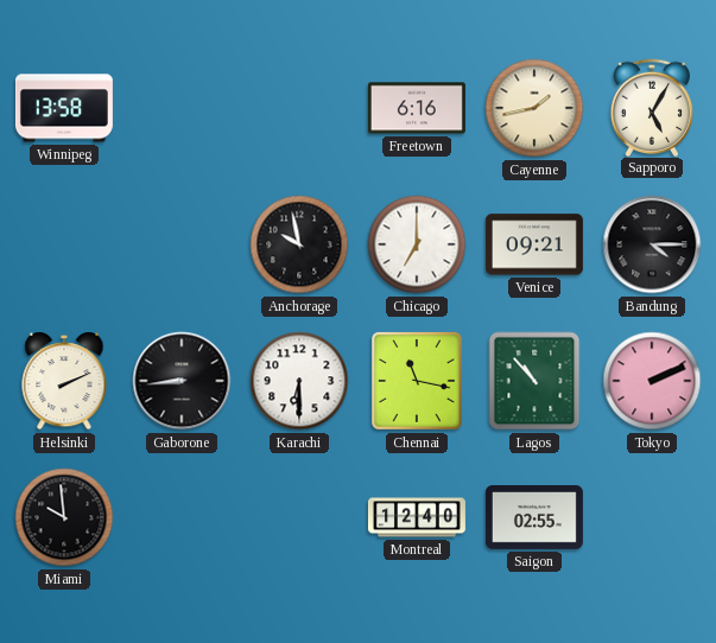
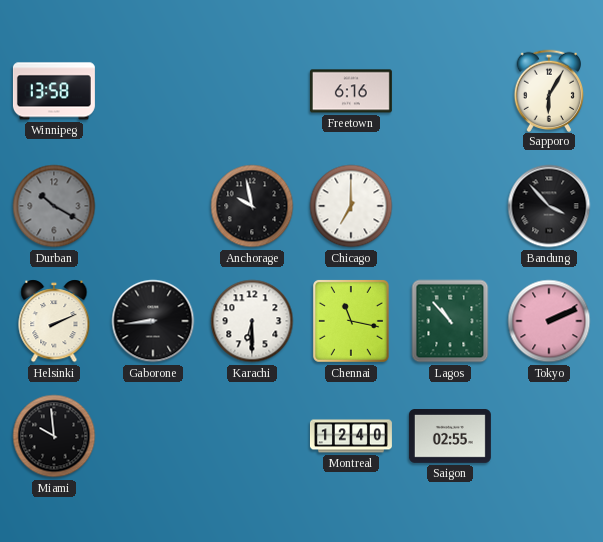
Cayenne: 1:43 -> none
Sapporo: 5:05 -> 6:05
Durban: none -> 10:20
Venice: 09:21 -> none
Bandung: 4:15 -> 3:53
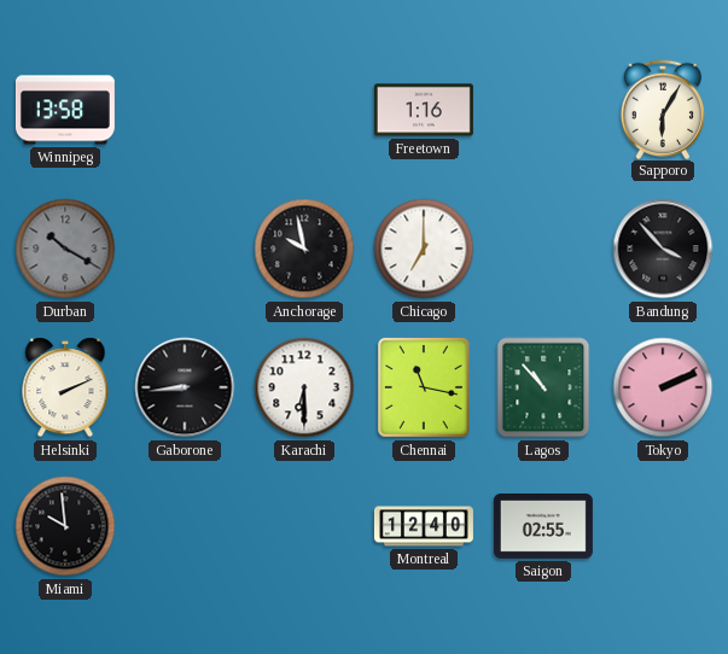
Freetown: 6:16 -> 1:16
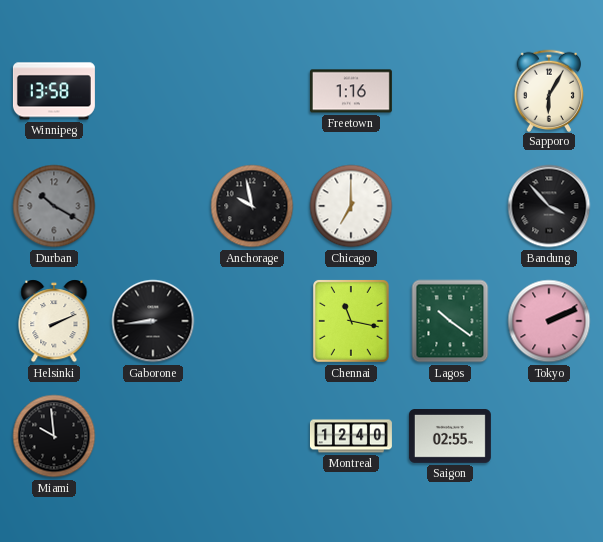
Karachi: 6:30 -> none
Lagos: 10:53 -> 10:21
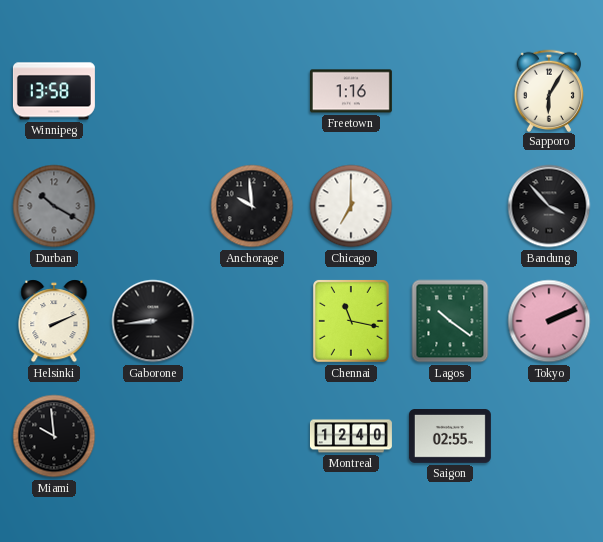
Anchorage: 9:58 -> 9:59
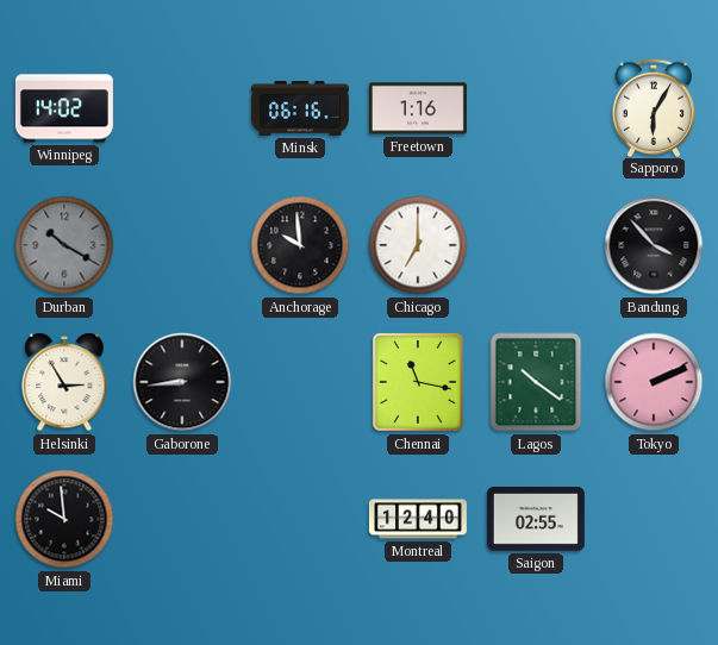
Winnipeg: 13:58 -> 14:02
Minsk: none -> 06:16
Helsinki: 2:11 -> 2:55
